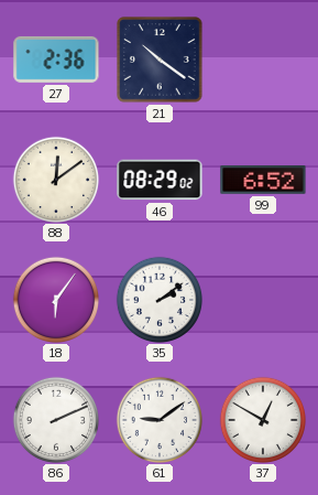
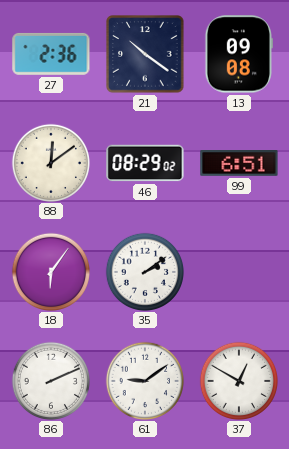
13: none -> 09:08
99: 6:52 -> 6:51
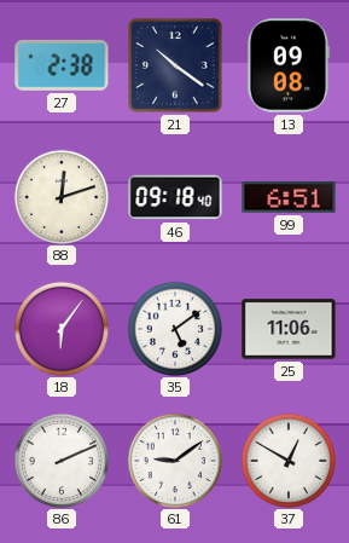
27: 2:36 -> 2:38
88: 12:09 -> 12:12
46: 08:29 -> 09:18
35: 2:09 -> 5:09
25: none -> 11:06
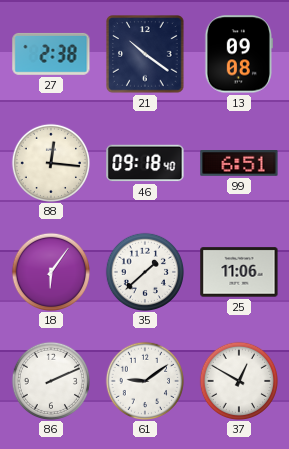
88: 12:12 -> 12:16
35: 5:09 -> 1:38
